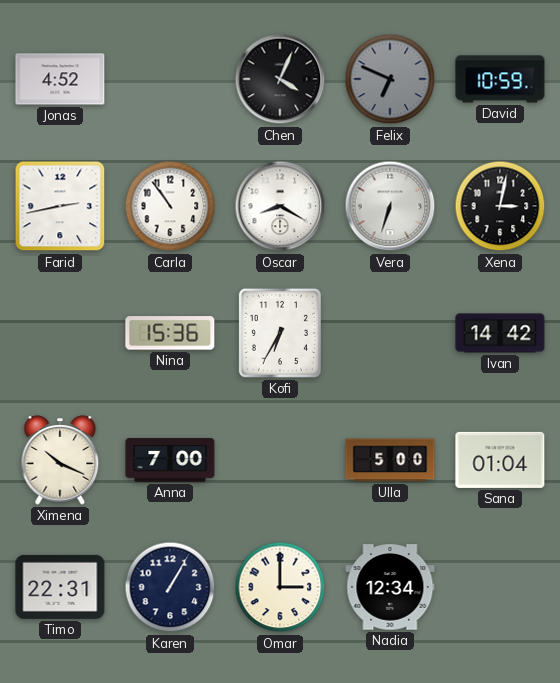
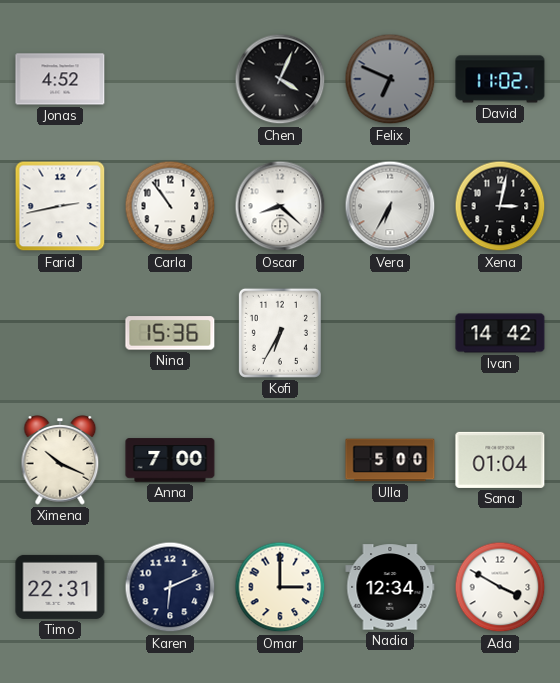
David: 10:59 -> 11:02
Oscar: 8:20 -> 8:22
Vera: 6:33 -> 6:35
Karen: 1:05 -> 6:11
Ada: none -> 3:50
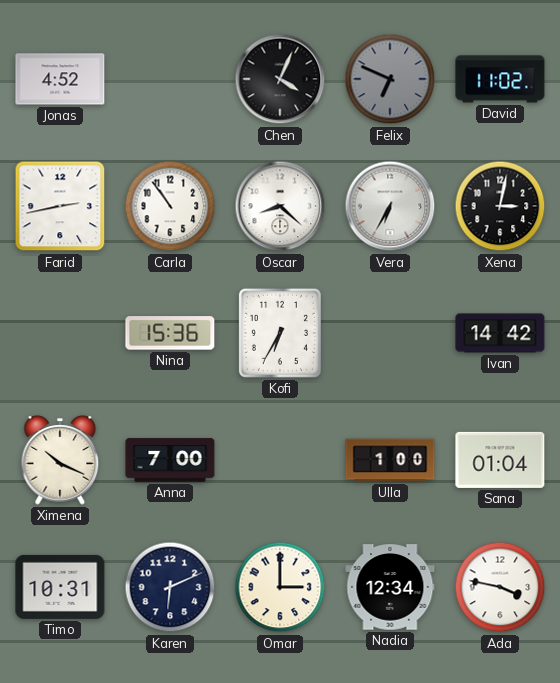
Ulla: 5:00 -> 1:00
Timo: 22:31 -> 10:31
Ada: 3:50 -> 3:47
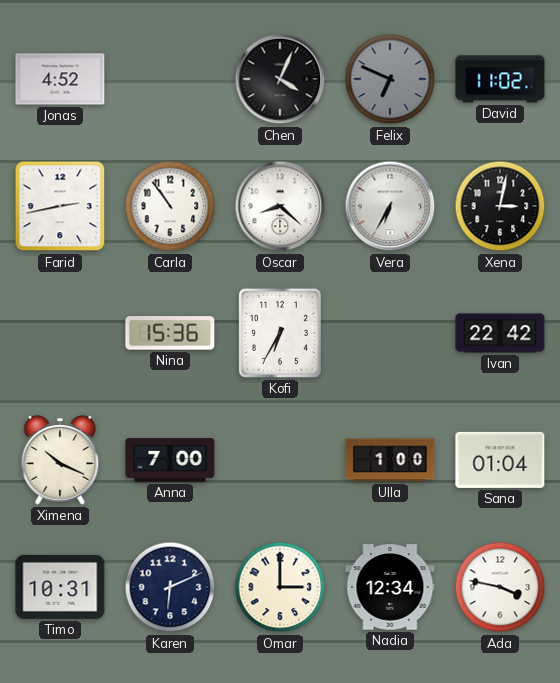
Ivan: 14:42 -> 22:42
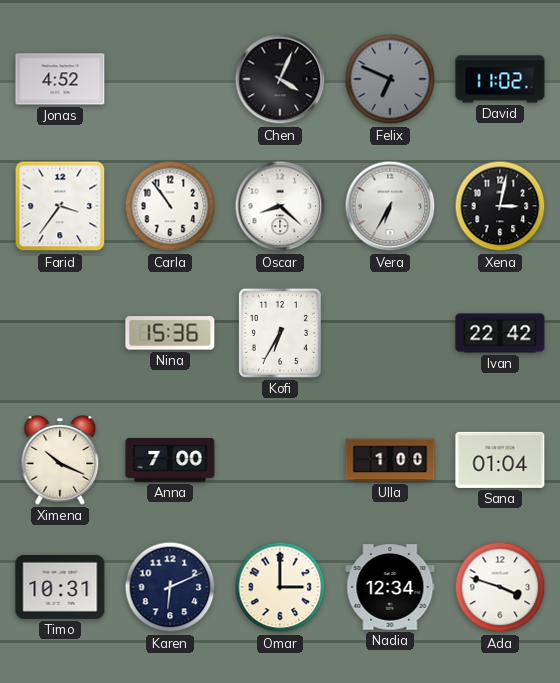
Farid: 2:43 -> 3:36
Ada: 3:47 -> 3:48
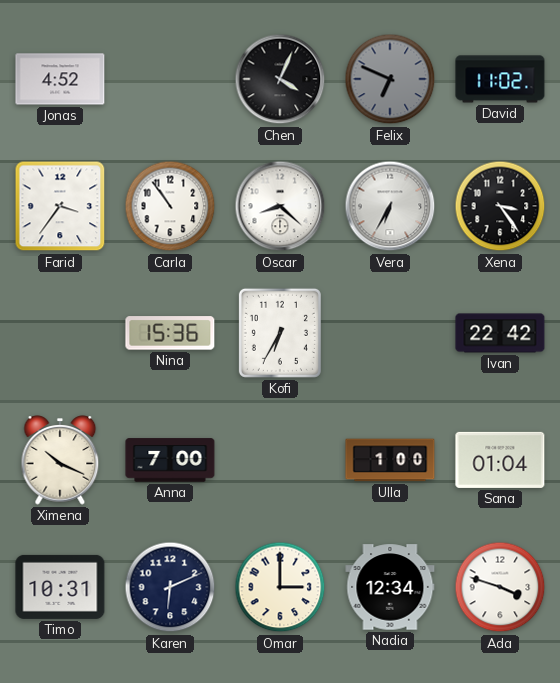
Xena: 3:02 -> 3:24
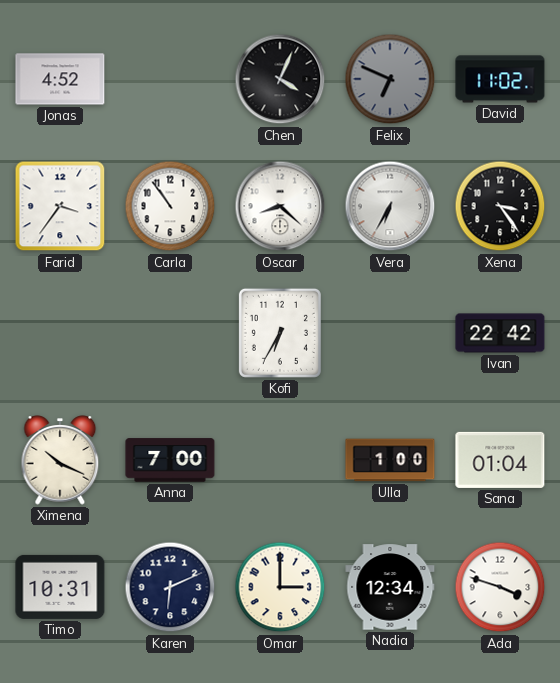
Nina: 15:36 -> none
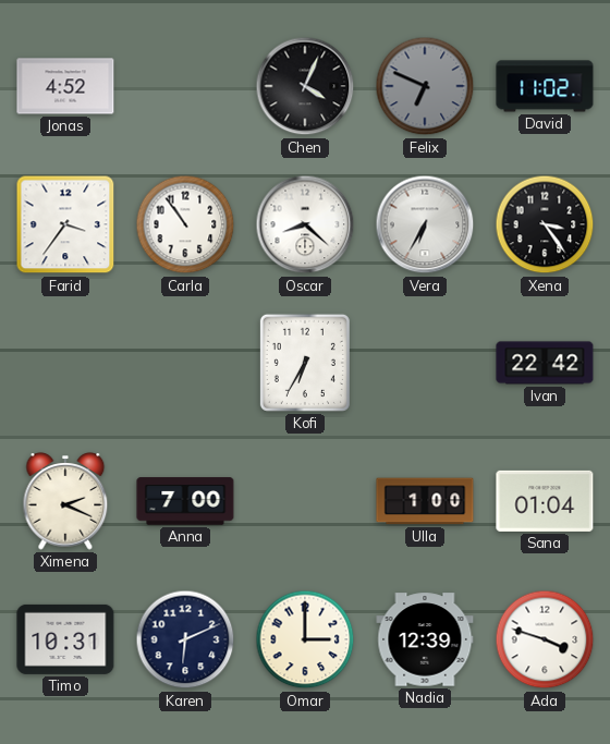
Ximena: 10:19 -> 2:19
Nadia: 12:34 -> 12:39
